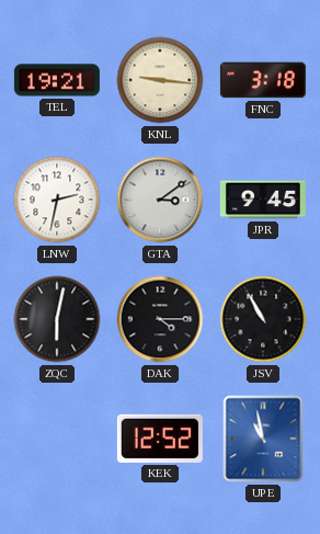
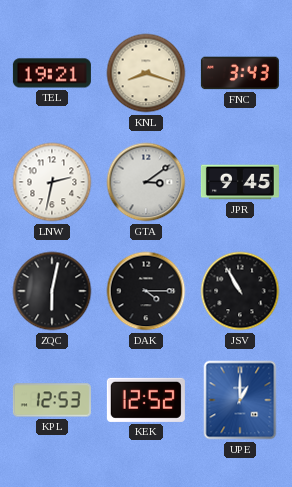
KNL: 9:16 -> 8:18
FNC: 3:18 -> 3:43
KPL: none -> 12:53
UPE: 10:58 -> 1:00
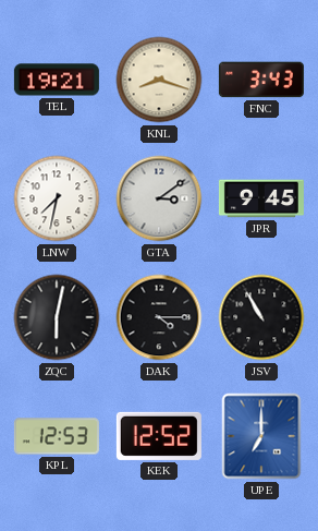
LNW: 2:32 -> 7:32
UPE: 1:00 -> 7:00
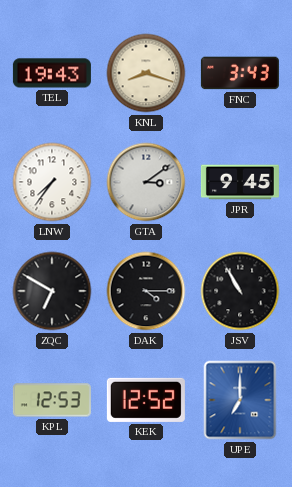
TEL: 19:21 -> 19:43
LNW: 7:32 -> 7:36
ZQC: 6:02 -> 6:50
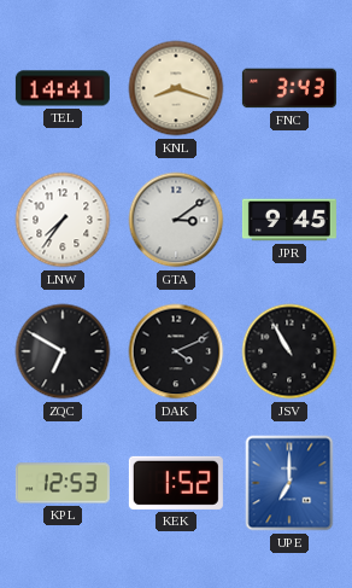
TEL: 19:43 -> 14:41
DAK: 4:15 -> 4:11
KEK: 12:52 -> 1:52
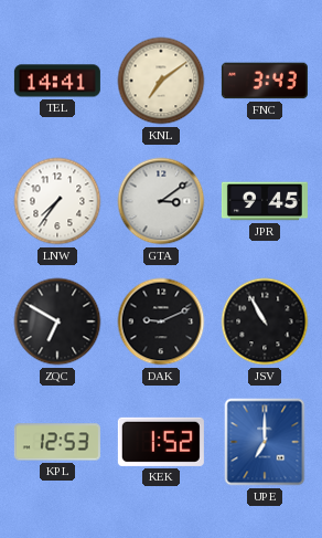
KNL: 8:18 -> 7:09
DAK: 4:11 -> 9:11
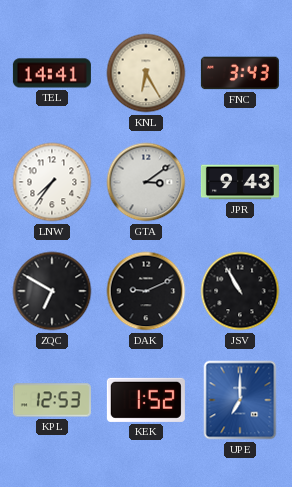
KNL: 7:09 -> 6:25
JPR: 9:45 -> 9:43
